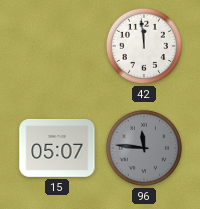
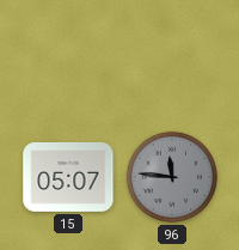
42: 11:59 -> none
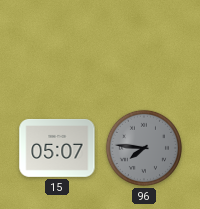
96: 11:46 -> 7:46
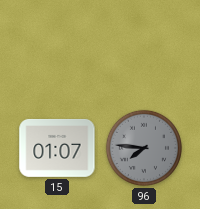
15: 05:07 -> 01:07
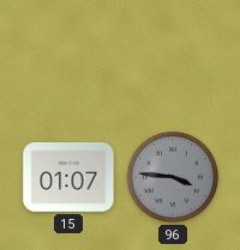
96: 7:46 -> 3:46
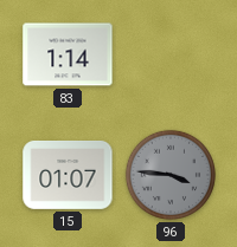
83: none -> 1:14
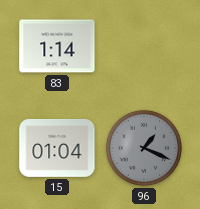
15: 01:07 -> 01:04
96: 3:46 -> 1:19
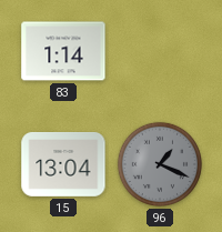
15: 01:04 -> 13:04
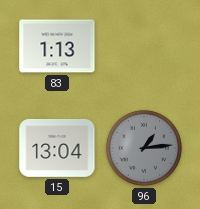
83: 1:14 -> 1:13
96: 1:19 -> 1:14
